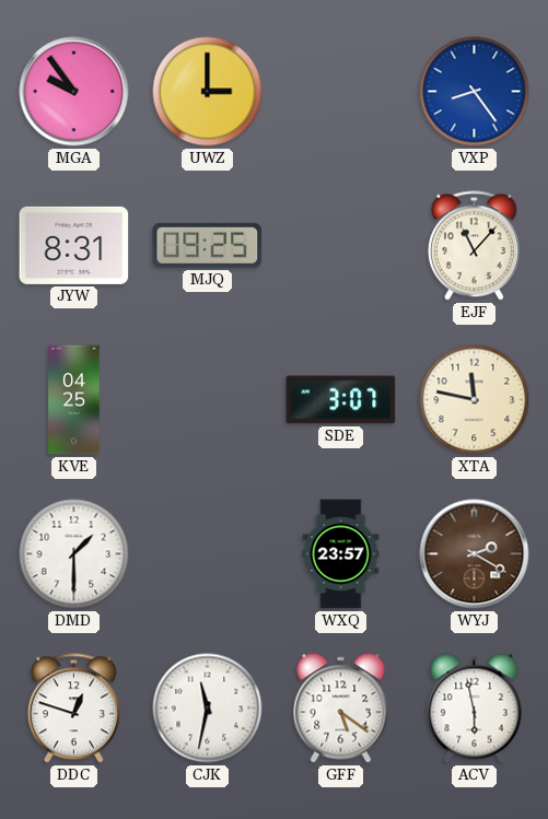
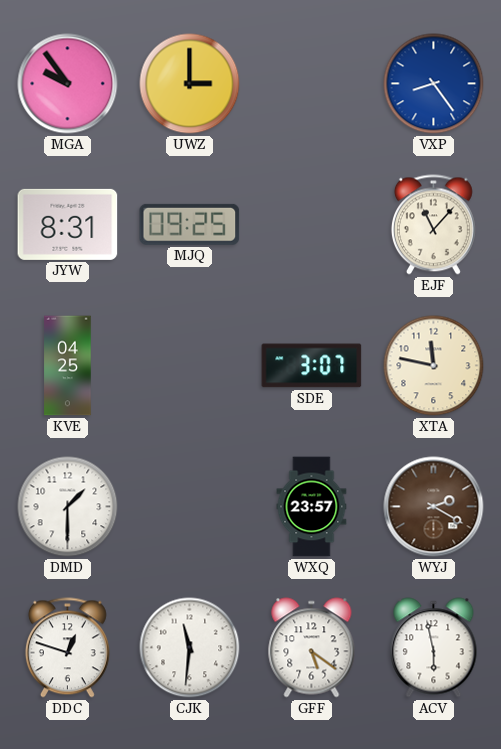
CJK: 11:32 -> 11:31
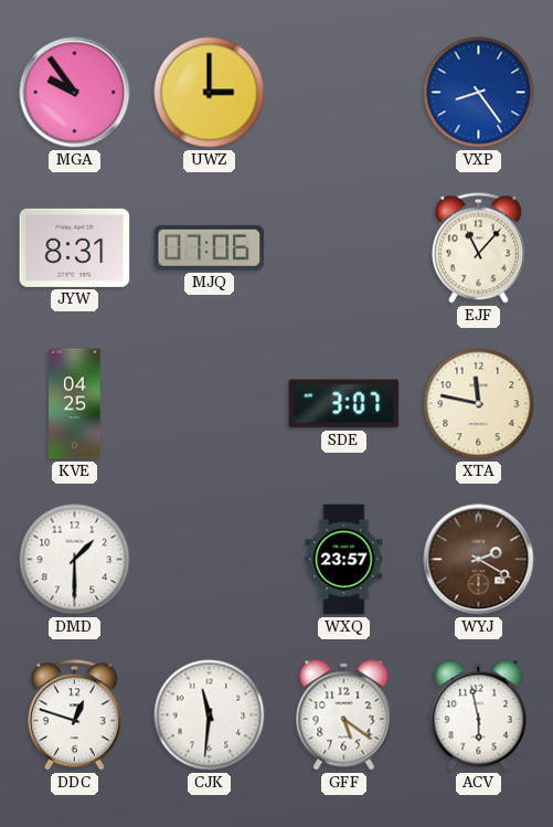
MJQ: 09:25 -> 07:06
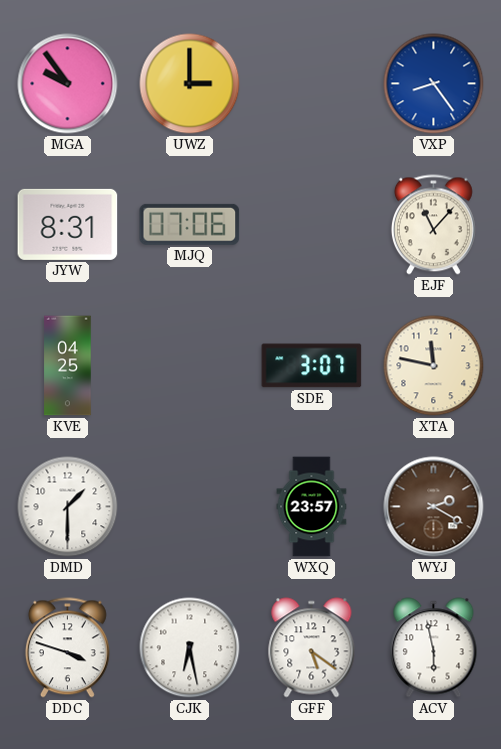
DDC: 12:48 -> 3:48
CJK: 11:31 -> 6:28
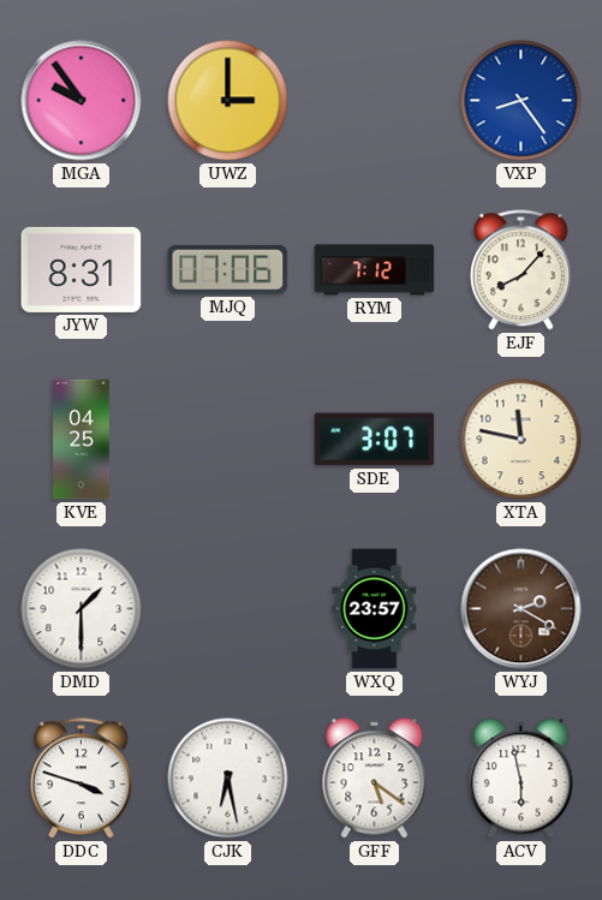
RYM: none -> 7:12
EJF: 11:07 -> 8:07
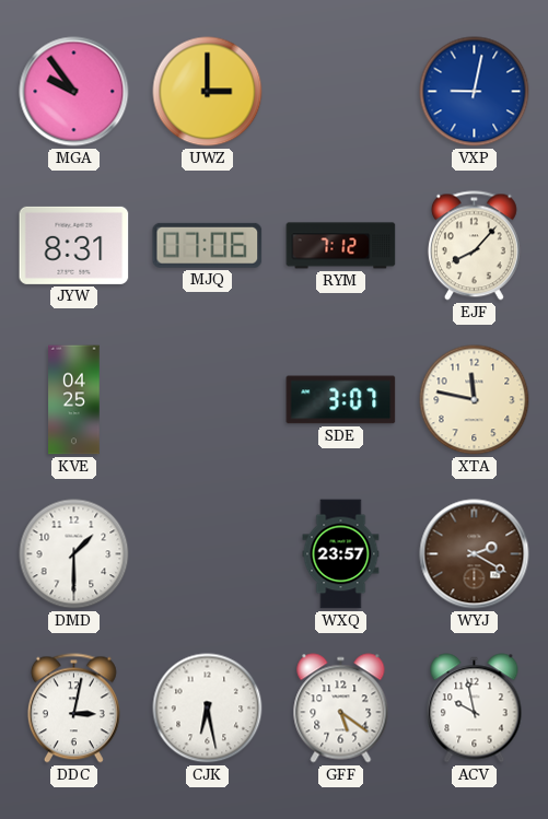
VXP: 8:24 -> 9:02
DDC: 3:48 -> 3:02
ACV: 5:58 -> 9:58
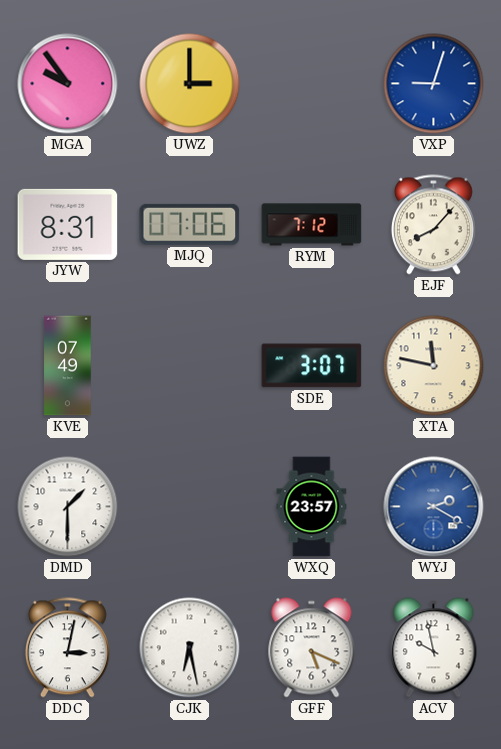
VXP: 9:02 -> 9:03
KVE: 04:25 -> 07:49
WYJ dial: brown -> blue
GFF: 5:21 -> 5:19
